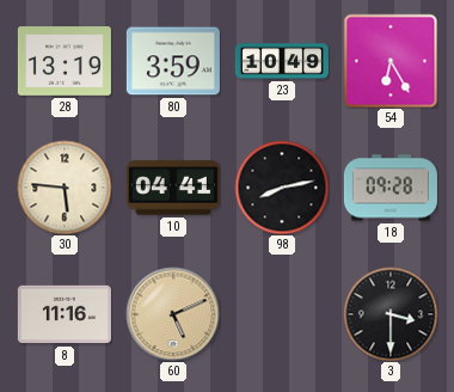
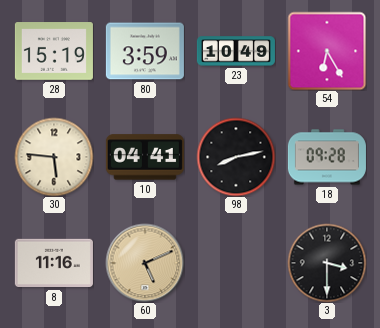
28: 13:19 -> 15:19
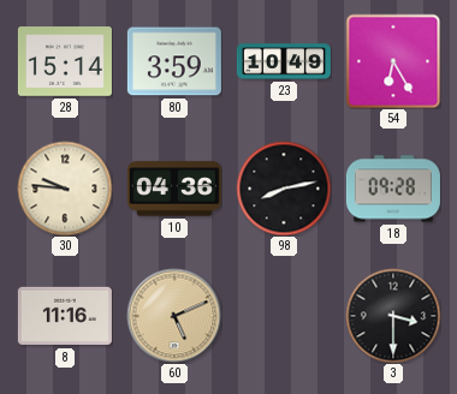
28: 15:19 -> 15:14
30: 5:46 -> 9:46
10: 04:41 -> 04:36
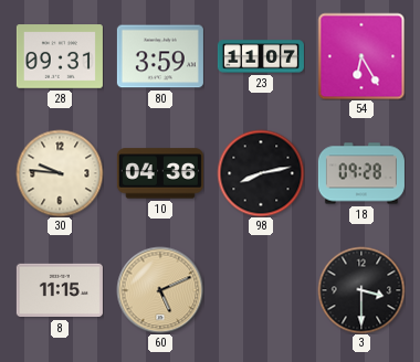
28: 15:14 -> 09:31
23: 10:49 -> 11:07
8: 11:16 -> 11:15
